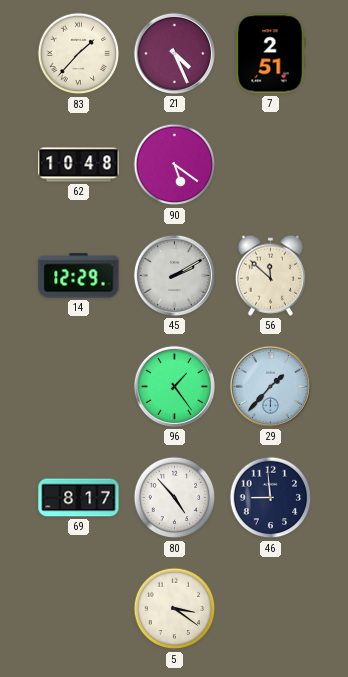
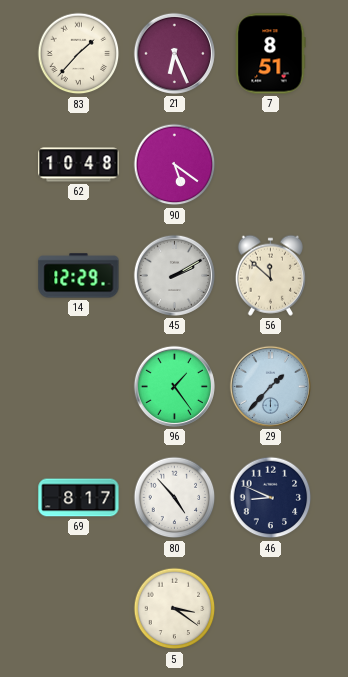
21: 4:26 -> 6:26
7: 2:51 -> 8:51
46: 8:59 -> 8:49
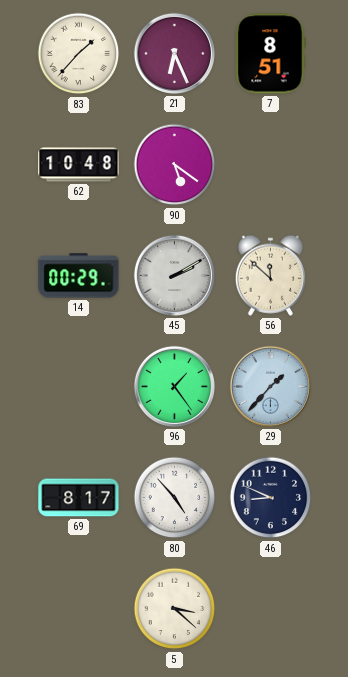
14: 12:29 -> 00:29
5: 3:21 -> 3:22
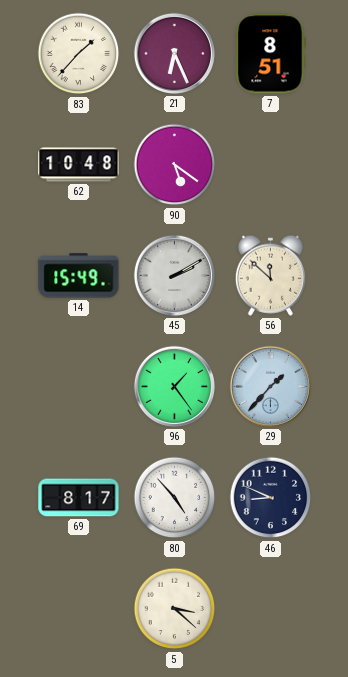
14: 00:29 -> 15:49
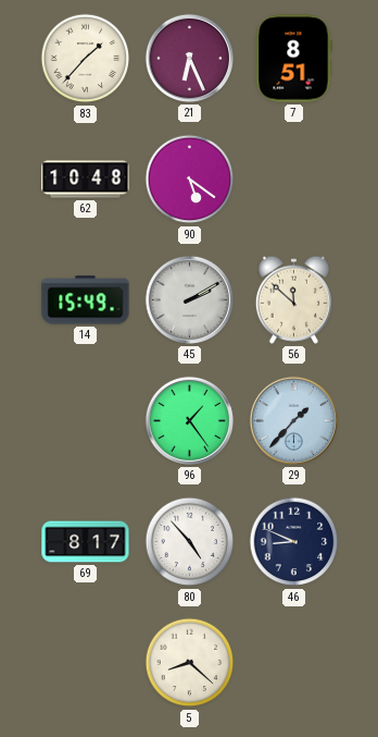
5: 3:22 -> 8:22
